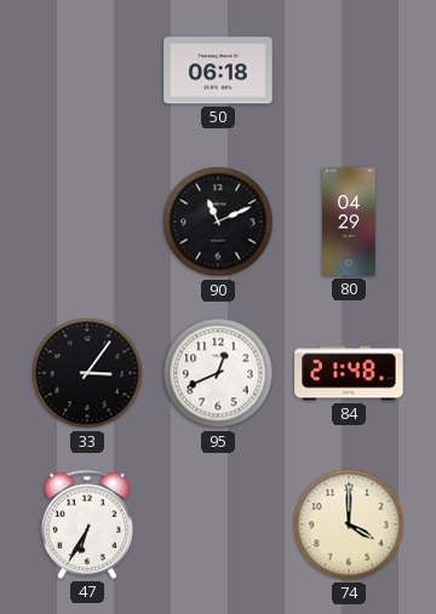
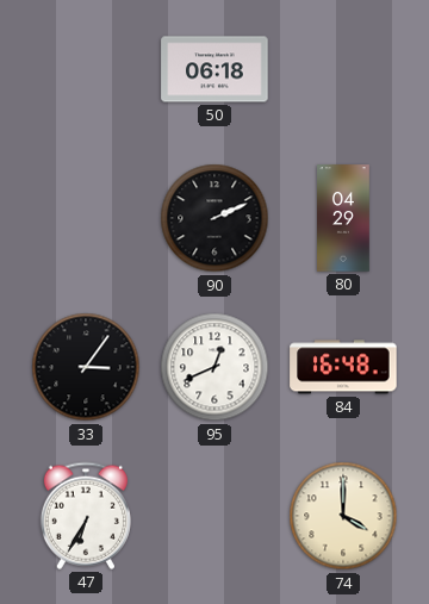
90: 11:11 -> 2:11
84: 21:48 -> 16:48
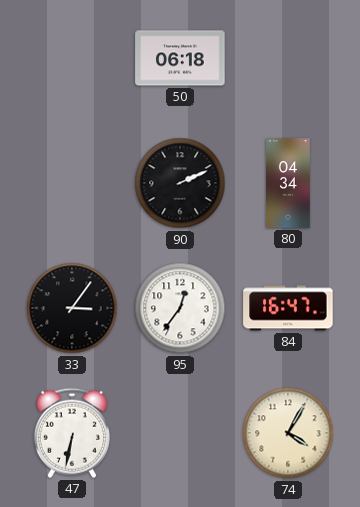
80: 04:29 -> 04:34
95: 12:41 -> 12:36
84: 16:48 -> 16:47
47: 6:35 -> 6:32
74: 4:00 -> 4:05
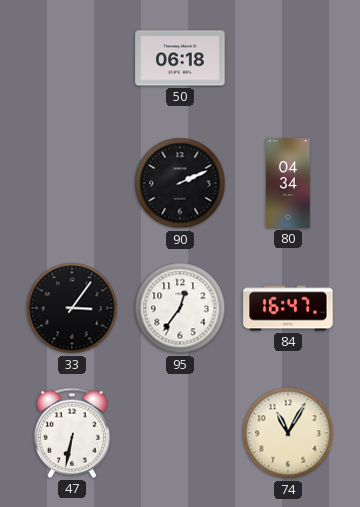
74: 4:05 -> 11:05
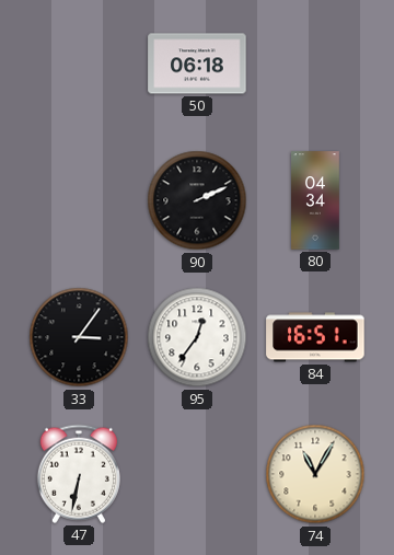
84: 16:47 -> 16:51
